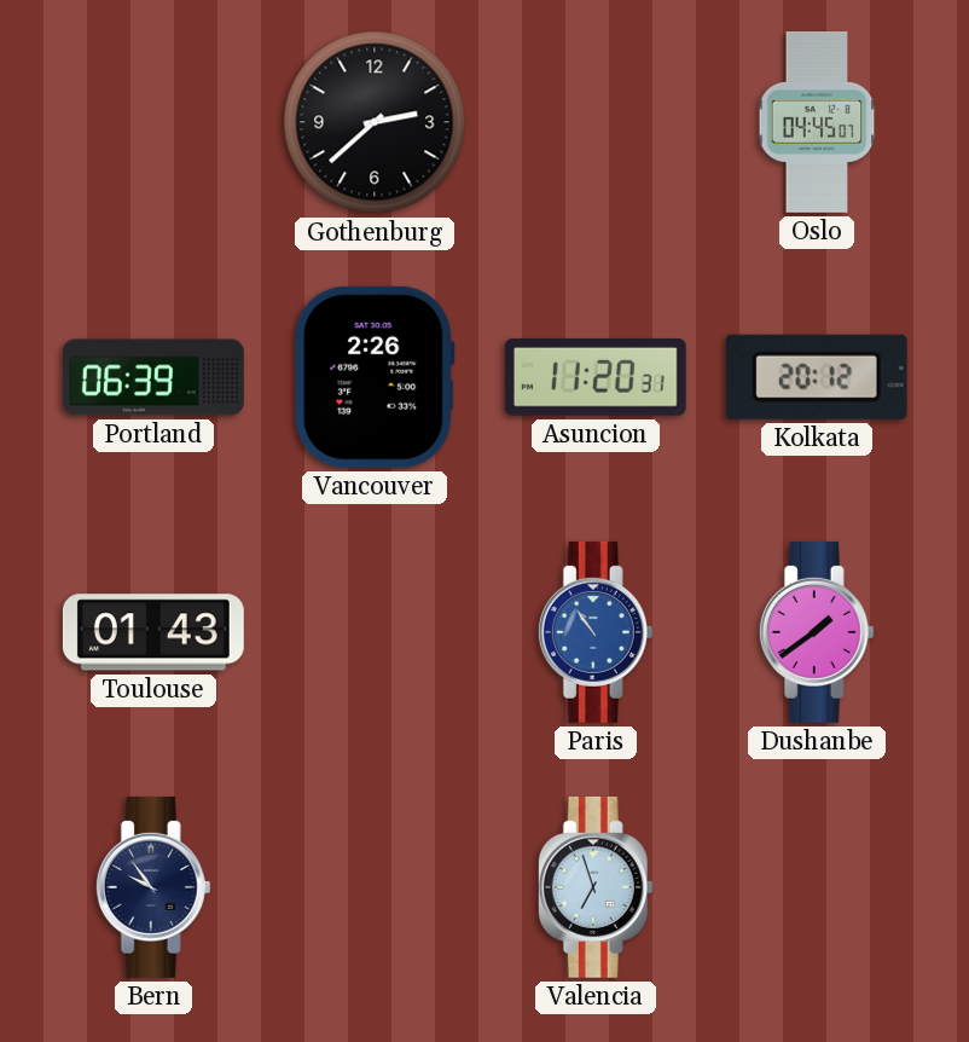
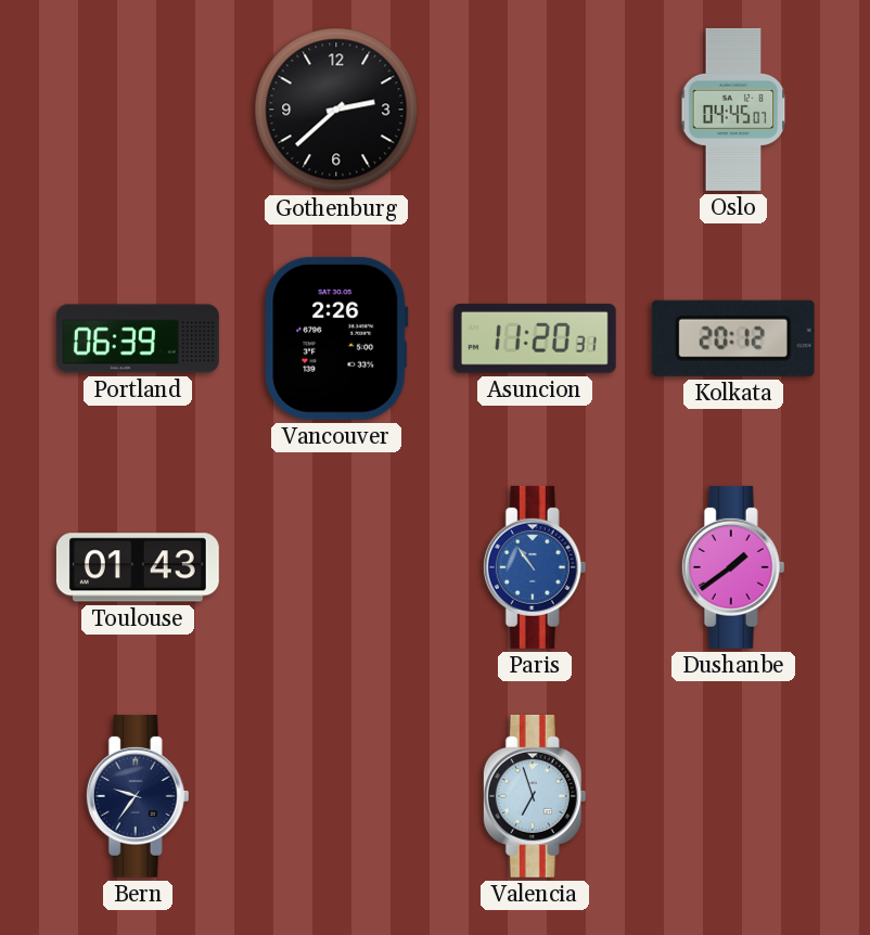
Bern: 9:54 -> 9:36
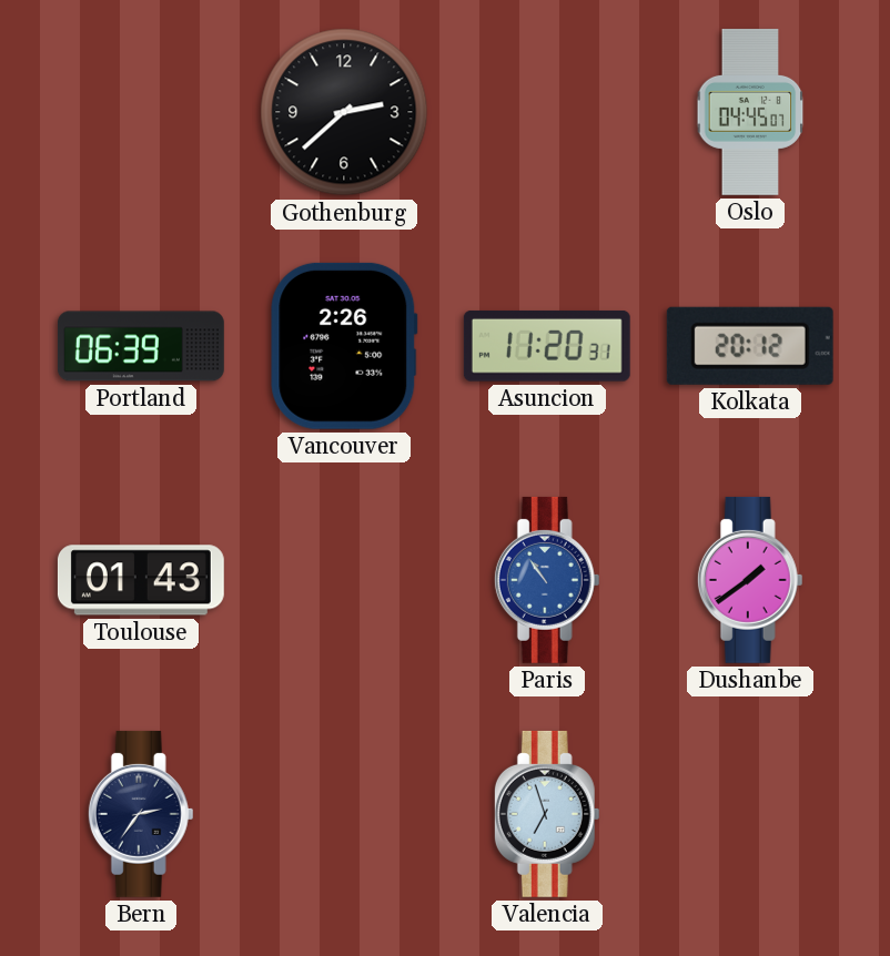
Bern: 9:36 -> 2:36
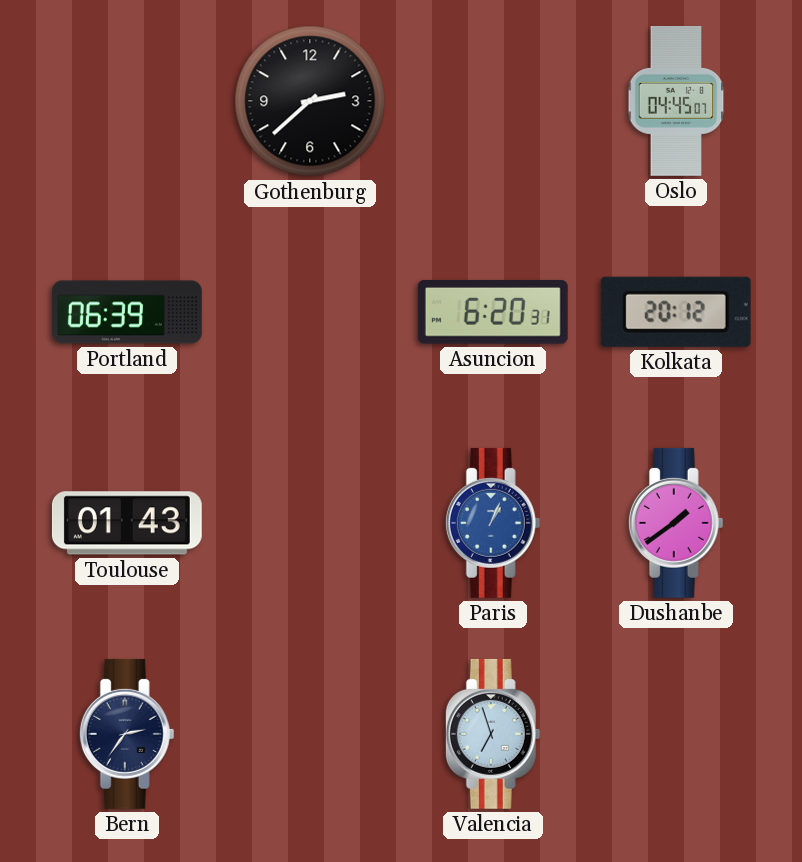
Vancouver: 2:26 -> none
Asuncion: 11:20 -> 6:20
Paris: 10:54 -> 1:04
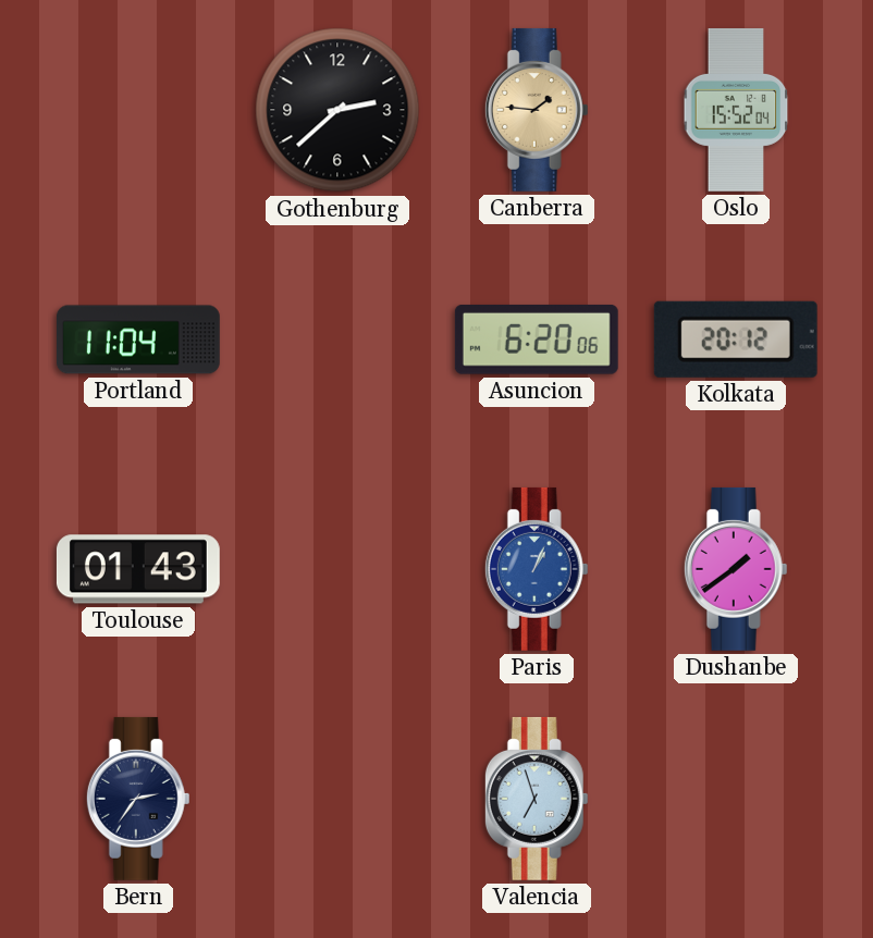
Canberra: none -> 1:46
Oslo: 04:45 -> 15:52
Portland: 06:39 -> 11:04
Asuncion: 6:20:31 -> 6:20:06
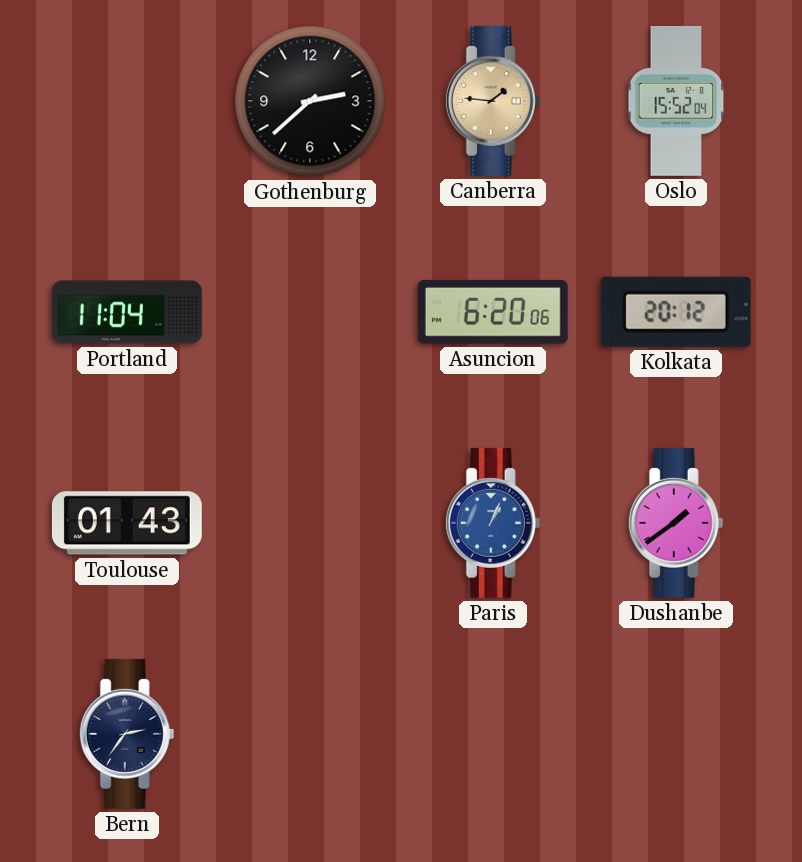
Valencia: 6:57 -> none
